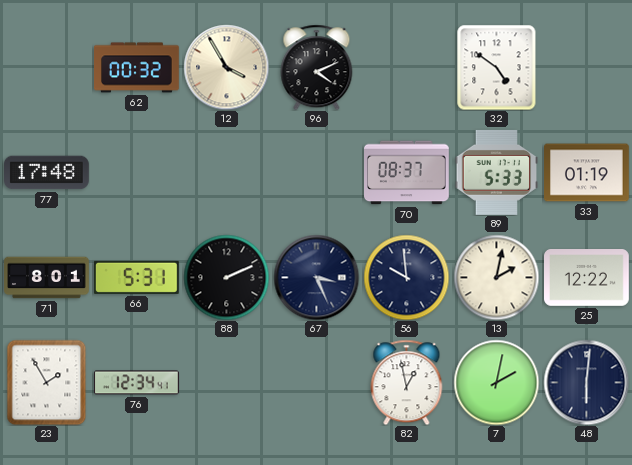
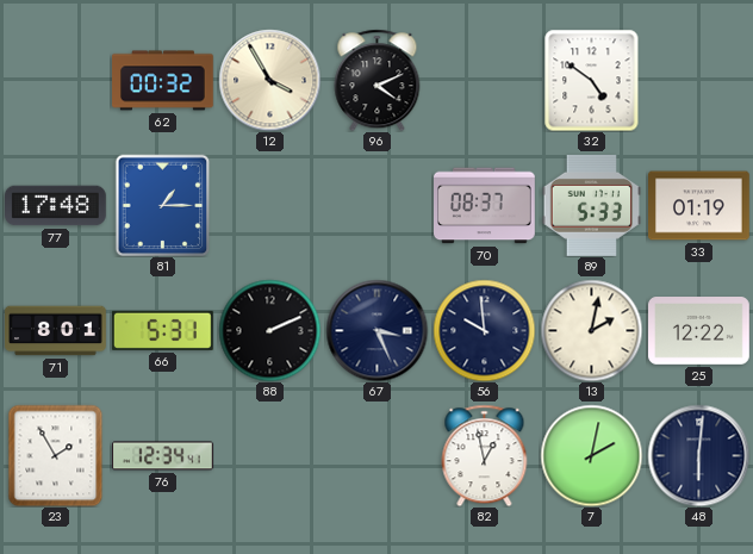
81: none -> 1:15
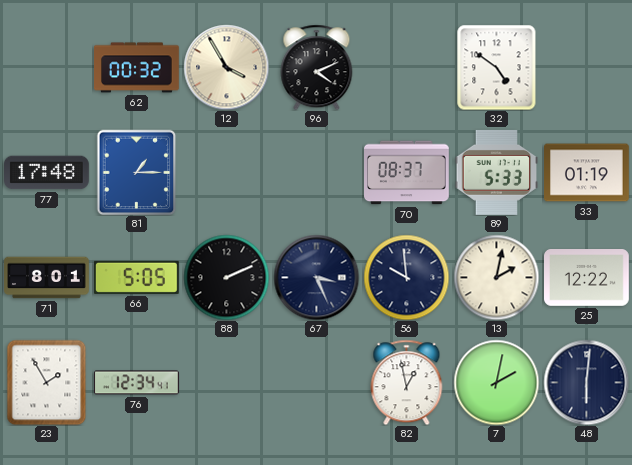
66: 5:31 -> 5:05
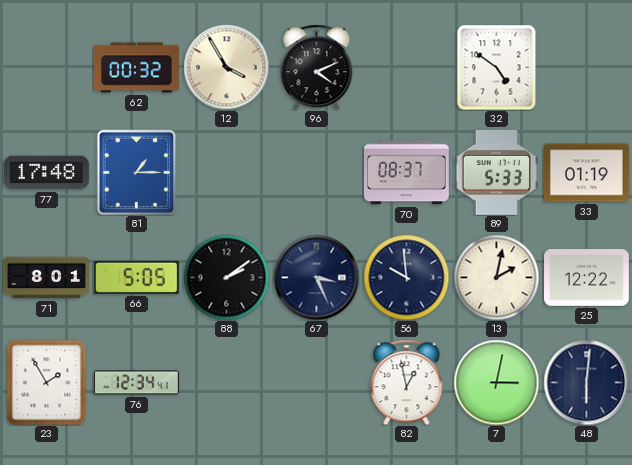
88: 2:11 -> 2:09
7: 2:02 -> 3:02
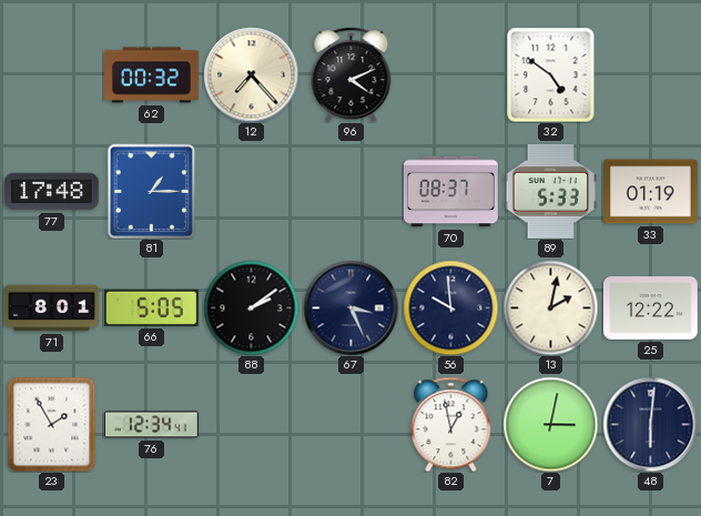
12: 3:55 -> 7:23
